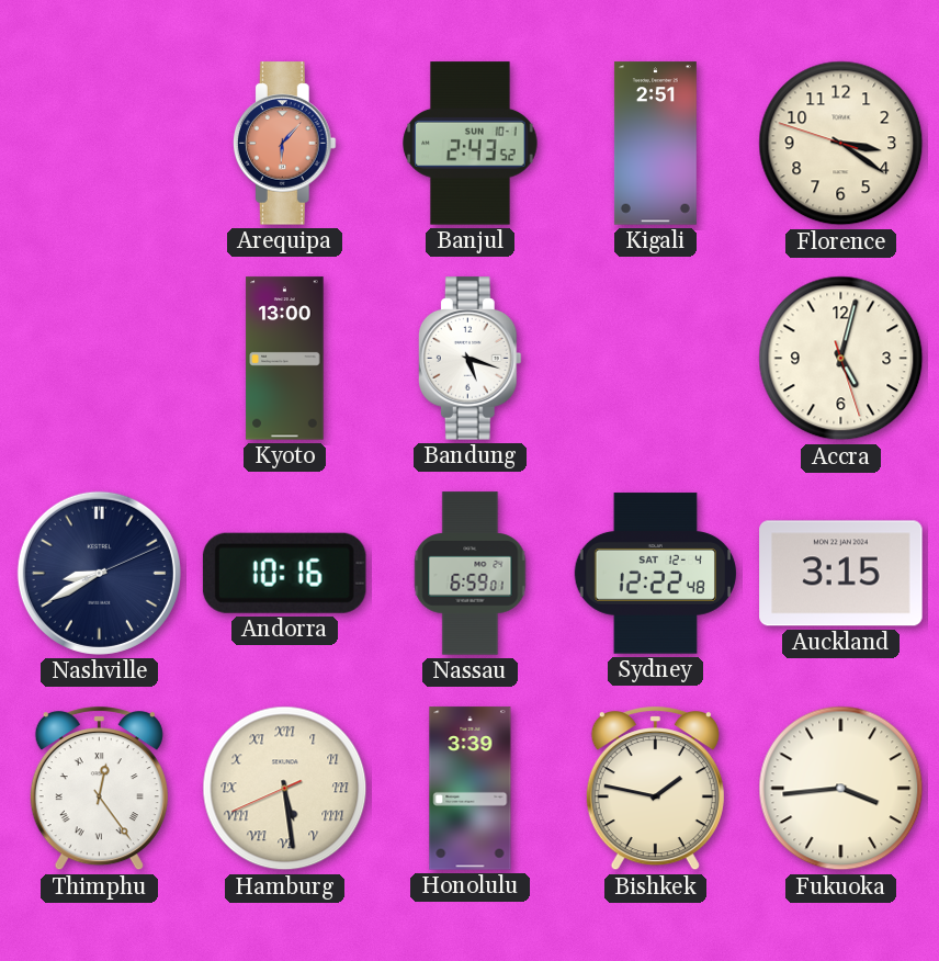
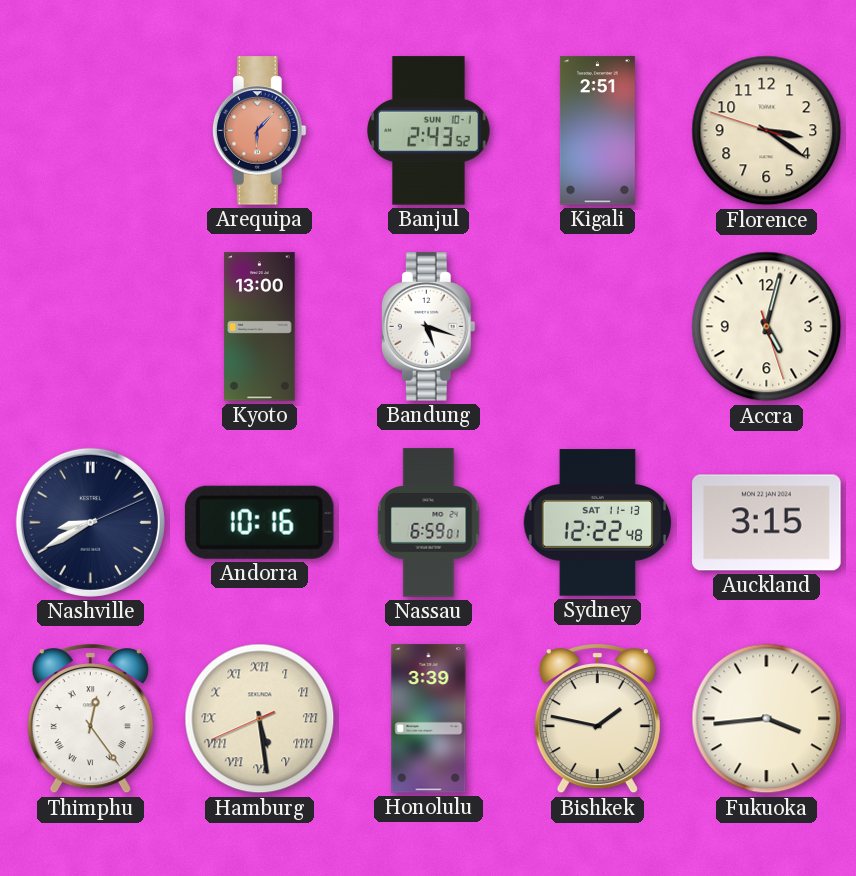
Sydney date: SAT 12-4 -> SAT 11-13
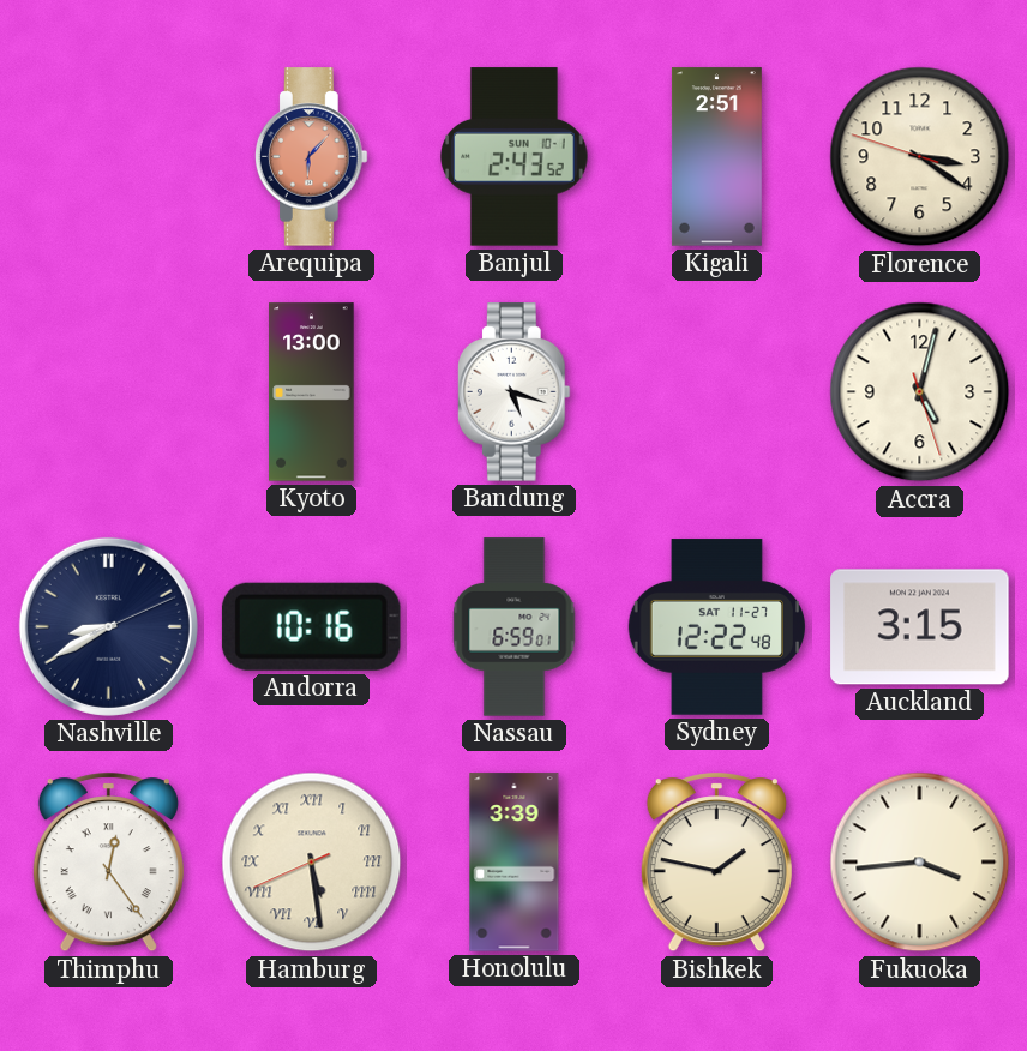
Sydney date: SAT 11-13 -> SAT 11-27
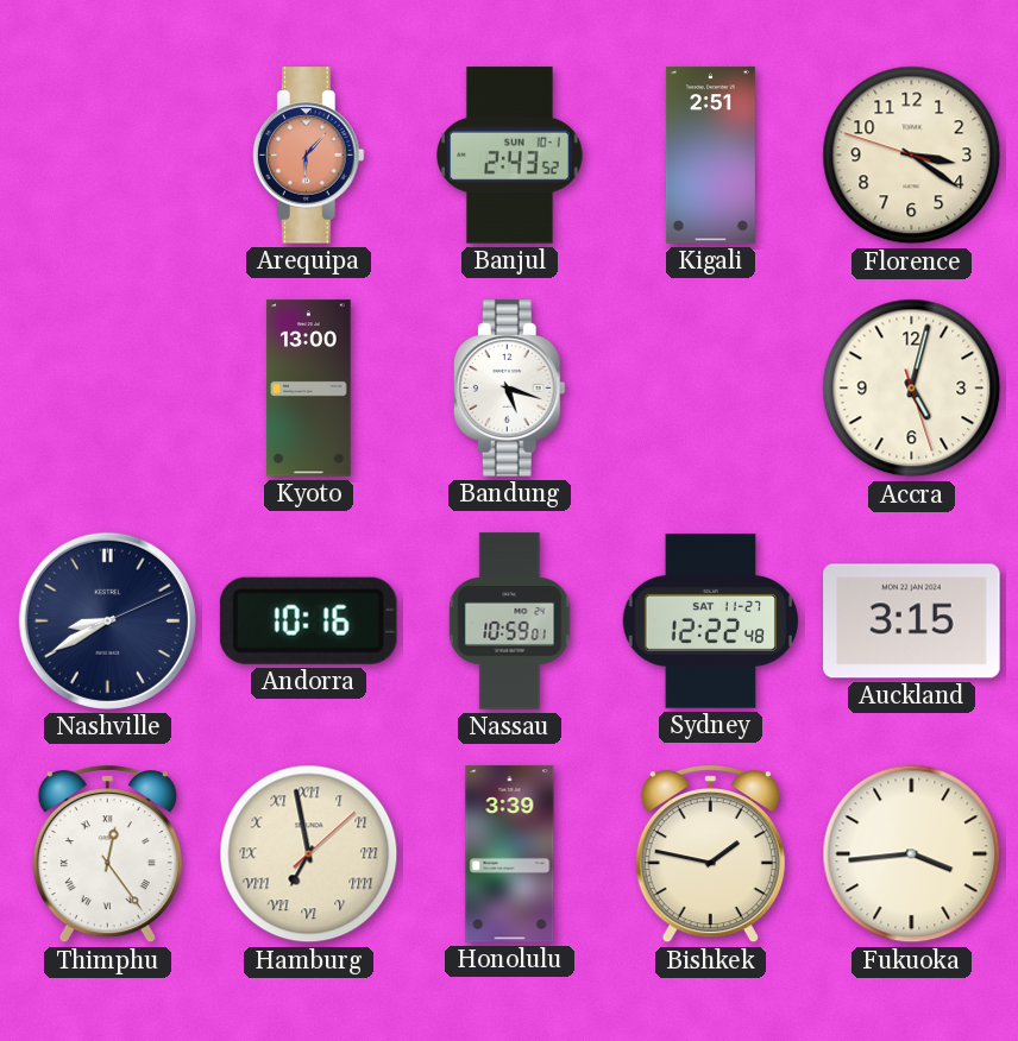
Nassau: 6:59 -> 10:59
Hamburg: 5:28 -> 6:58
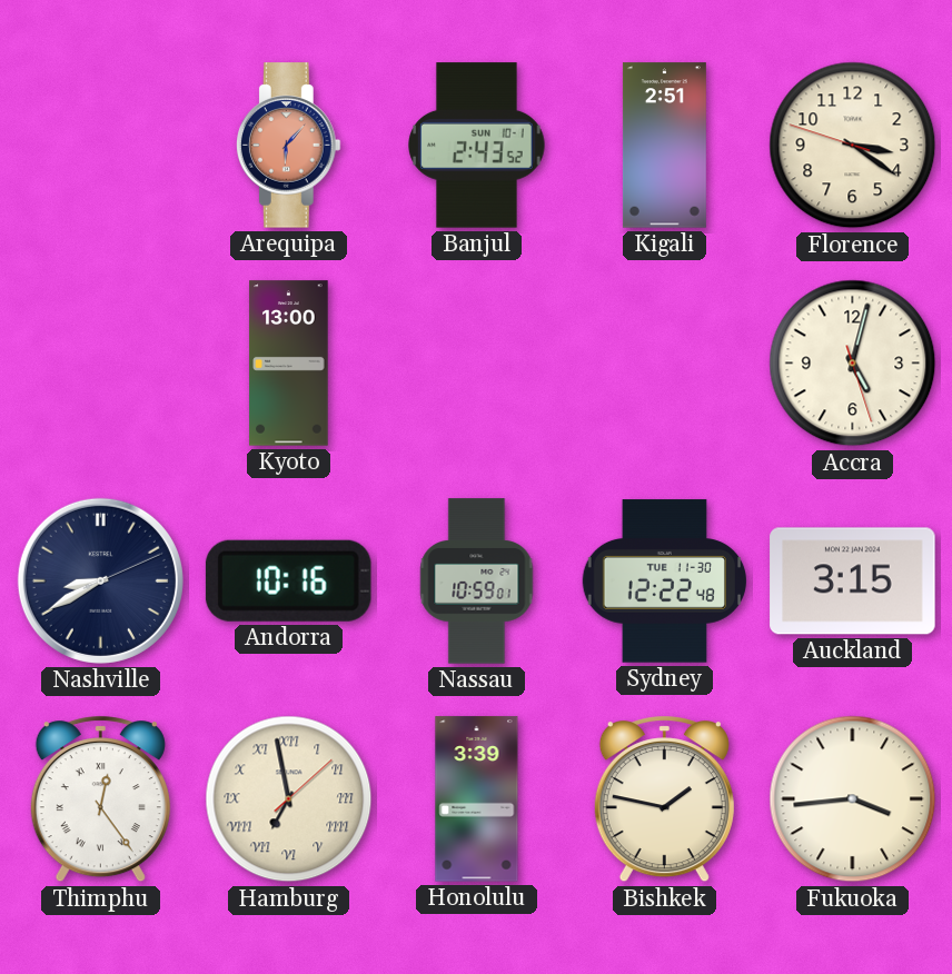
Bandung: 5:18 -> none
Sydney date: SAT 11-27 -> TUE 11-30
